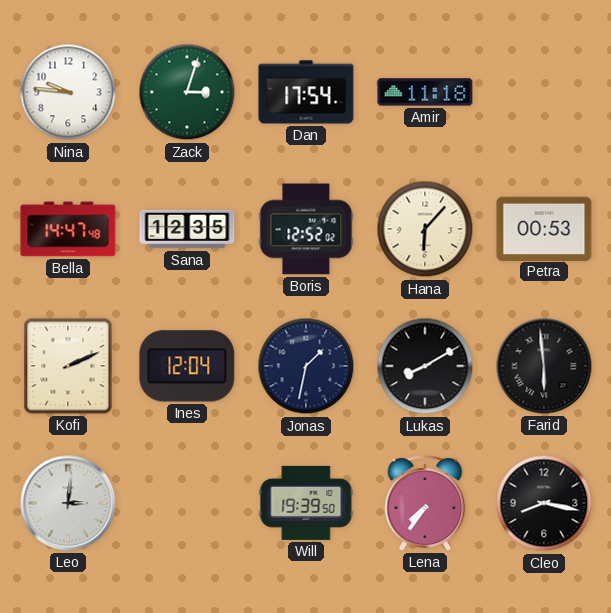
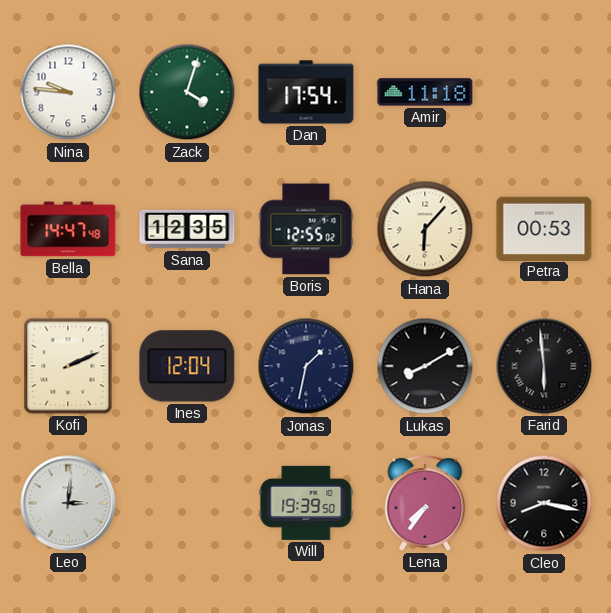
Zack: 3:03 -> 4:03
Boris: 12:52 -> 12:55
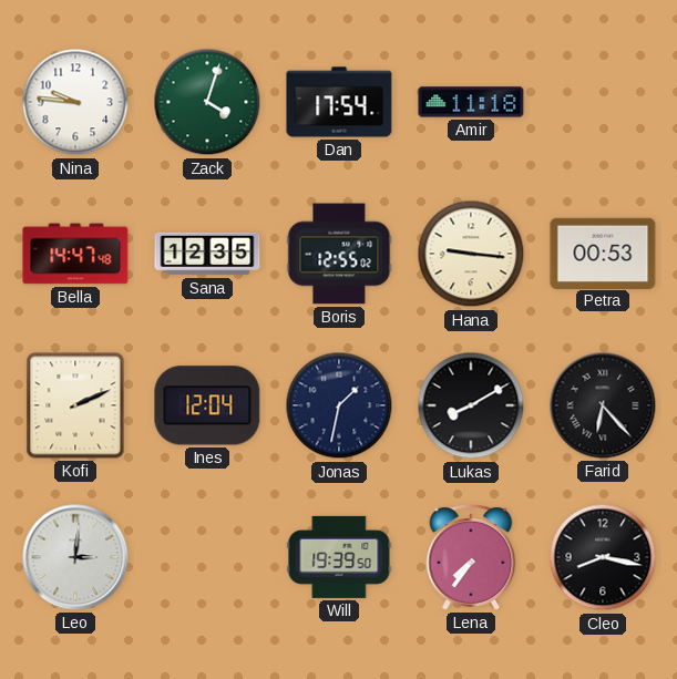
Hana: 6:07 -> 9:16
Farid: 5:59 -> 6:23
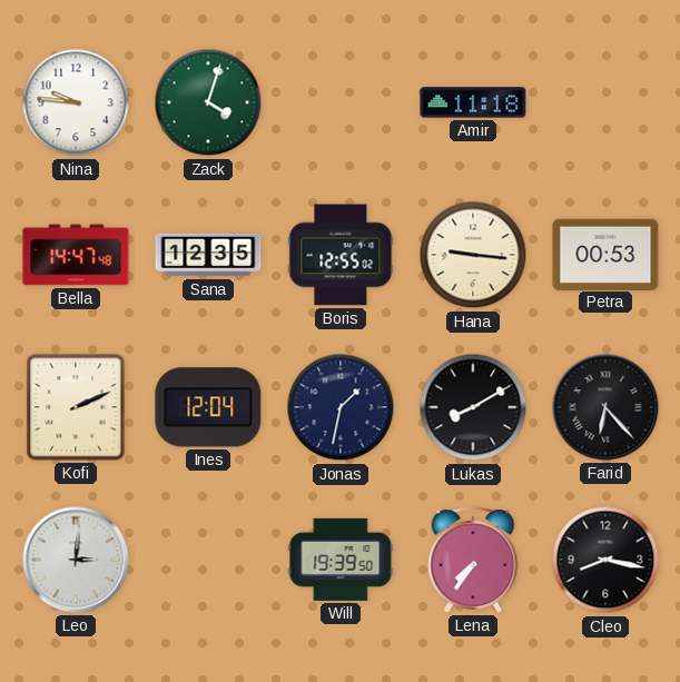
Dan: 17:54 -> none
